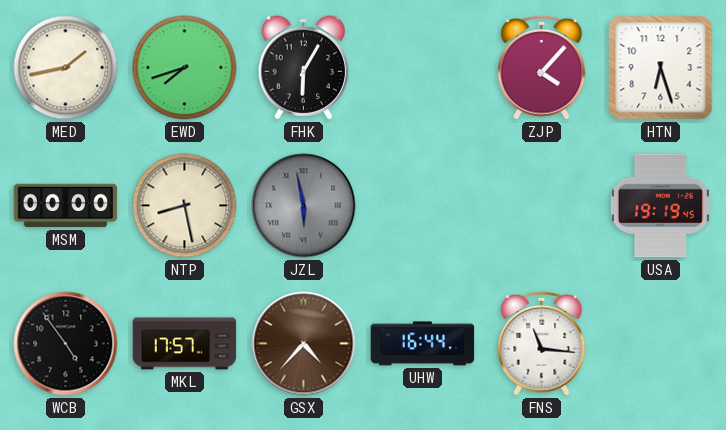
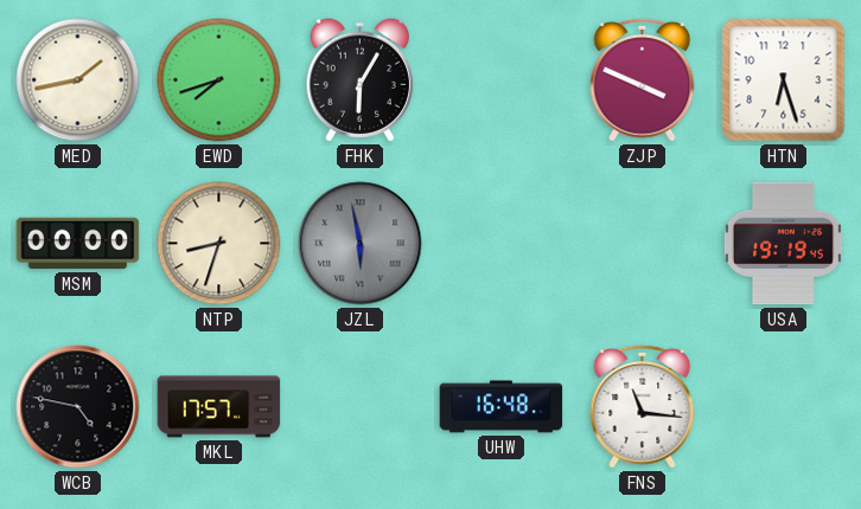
ZJP: 4:07 -> 3:49
NTP: 8:28 -> 8:33
WCB: 4:54 -> 4:47
GSX: 4:37 -> none
UHW: 16:44 -> 16:48
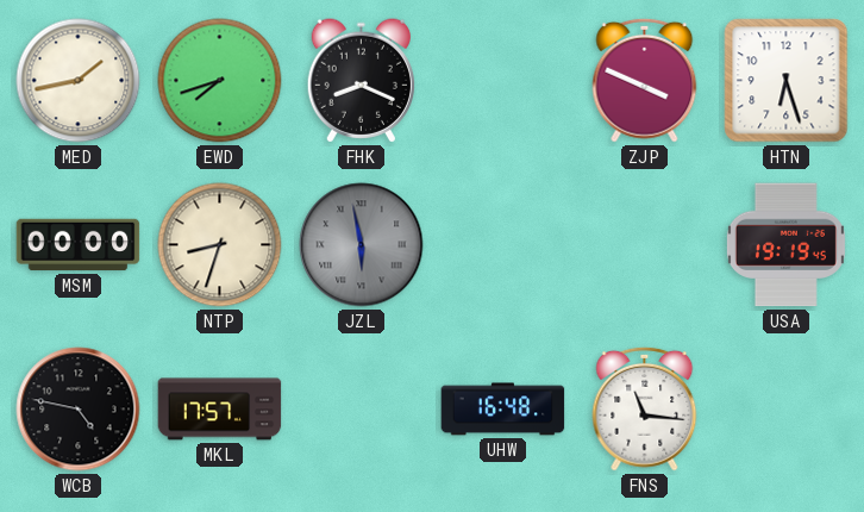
FHK: 6:05 -> 8:19
